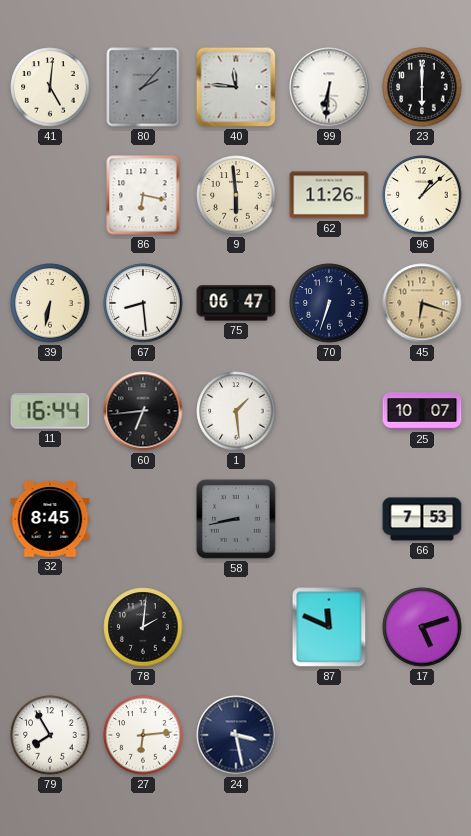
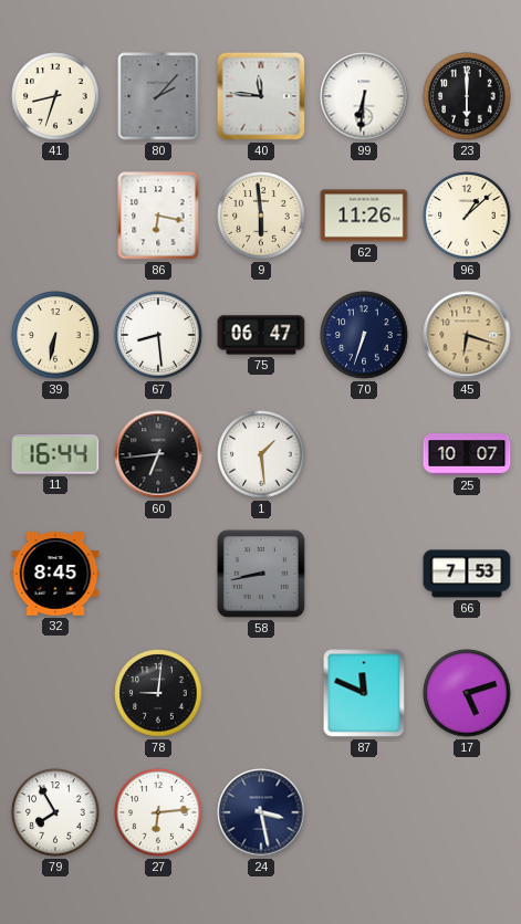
41: 5:01 -> 8:33
78: 2:01 -> 9:01
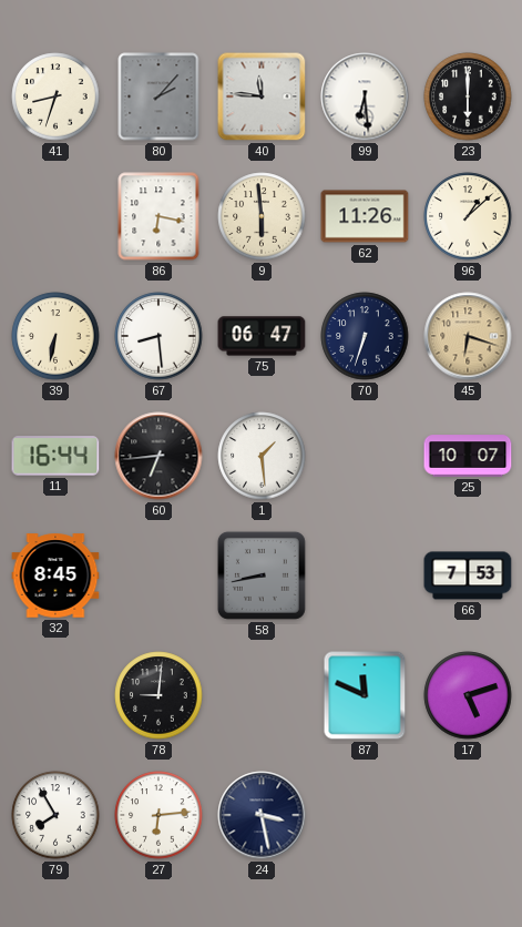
99: 6:31 -> 6:29
